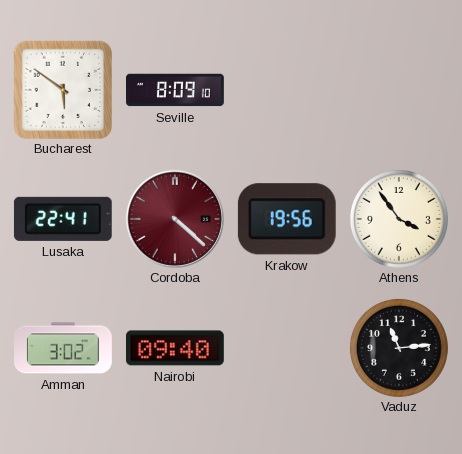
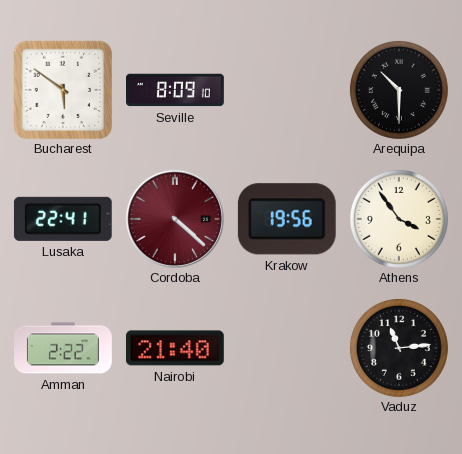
Arequipa: none -> 10:30
Amman: 3:02 -> 2:22
Nairobi: 09:40 -> 21:40
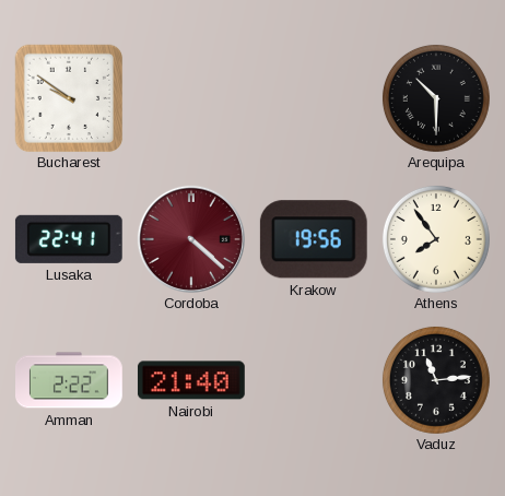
Bucharest: 5:51 -> 9:51
Seville: 8:09 -> none
Athens: 3:54 -> 7:54
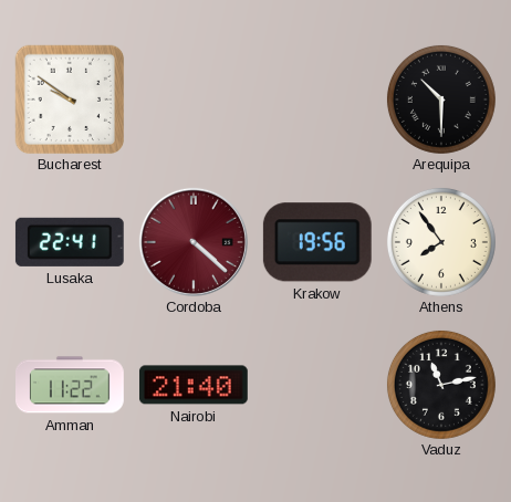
Amman: 2:22 -> 11:22
Vaduz: 11:14 -> 11:13
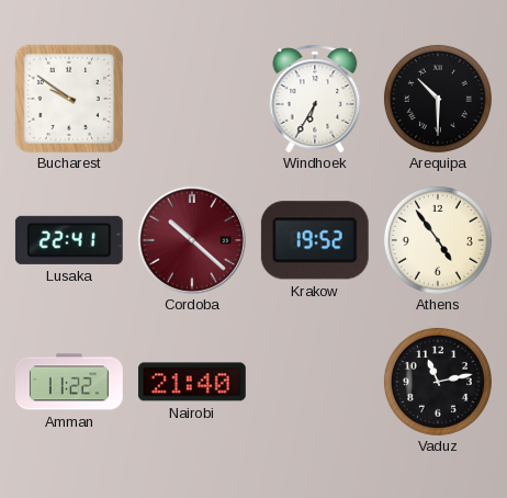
Windhoek: none -> 6:35
Cordoba: 4:22 -> 10:22
Krakow: 19:56 -> 19:52
Athens: 7:54 -> 4:54
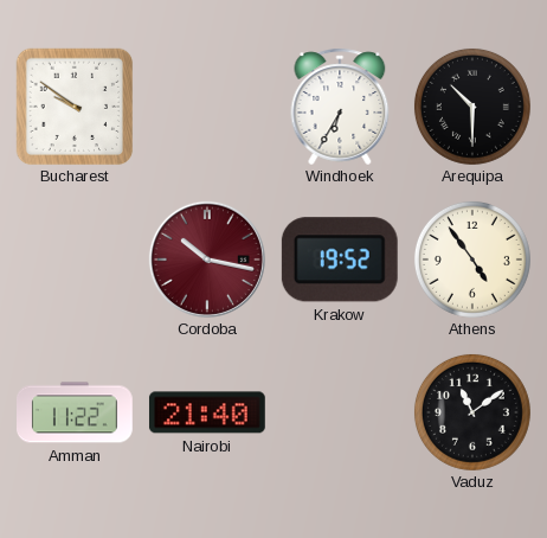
Lusaka: 22:41 -> none
Cordoba: 10:22 -> 10:17
Vaduz: 11:13 -> 11:09
